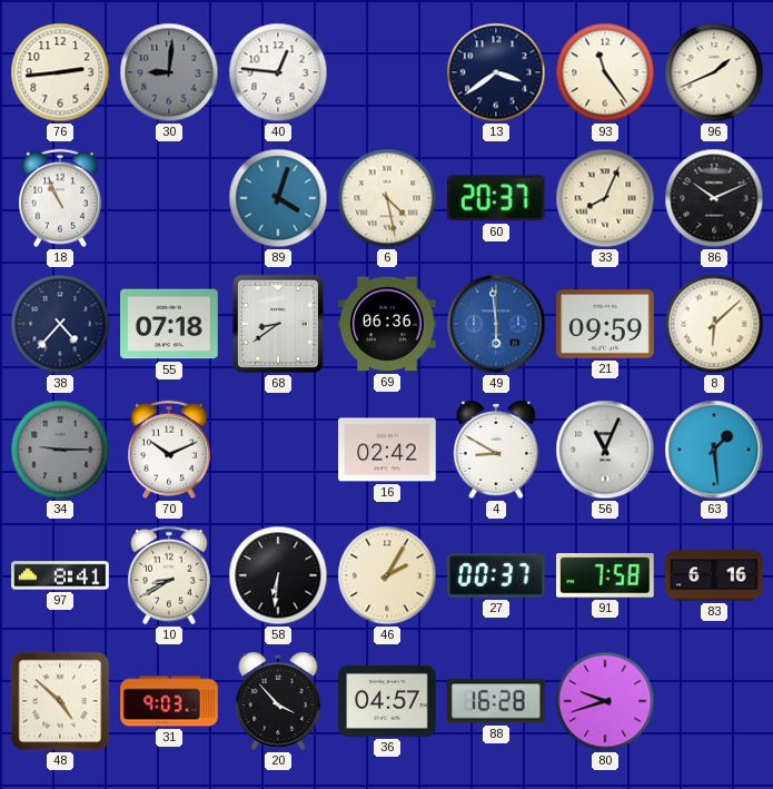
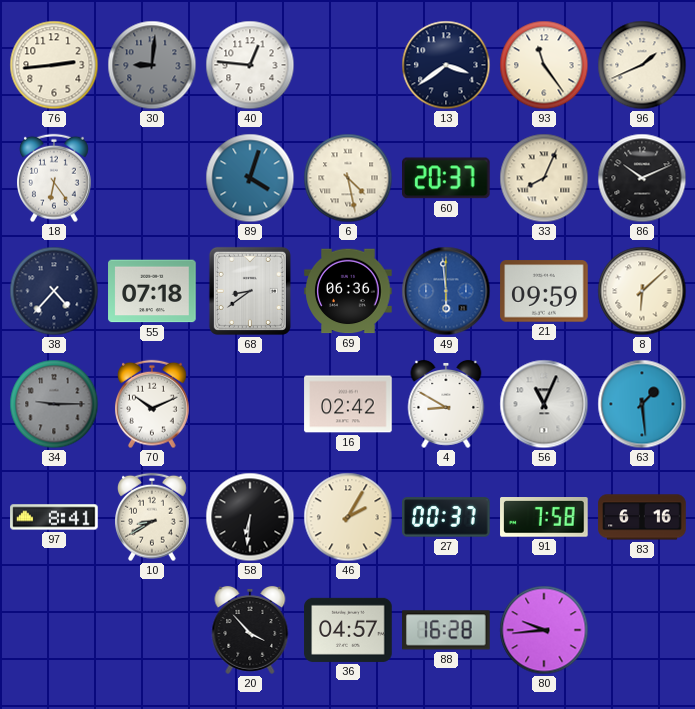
18: 10:56 -> 6:24
48: 4:52 -> none
31: 9:03 -> none
80: 9:42 -> 9:44
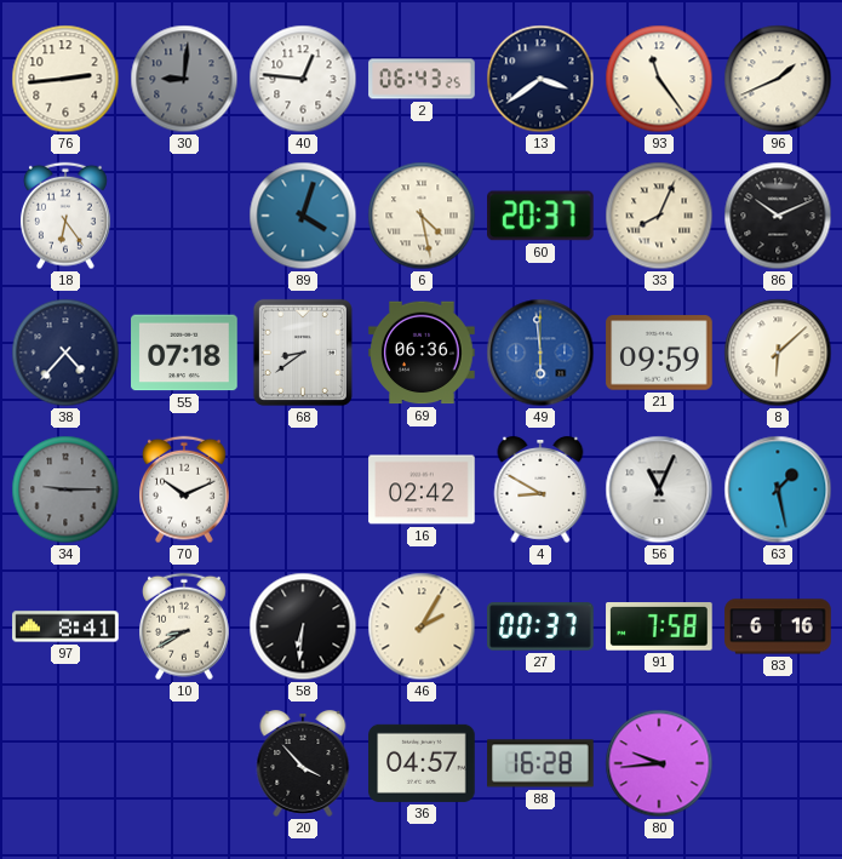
2: none -> 06:43
63: 1:29 -> 1:28
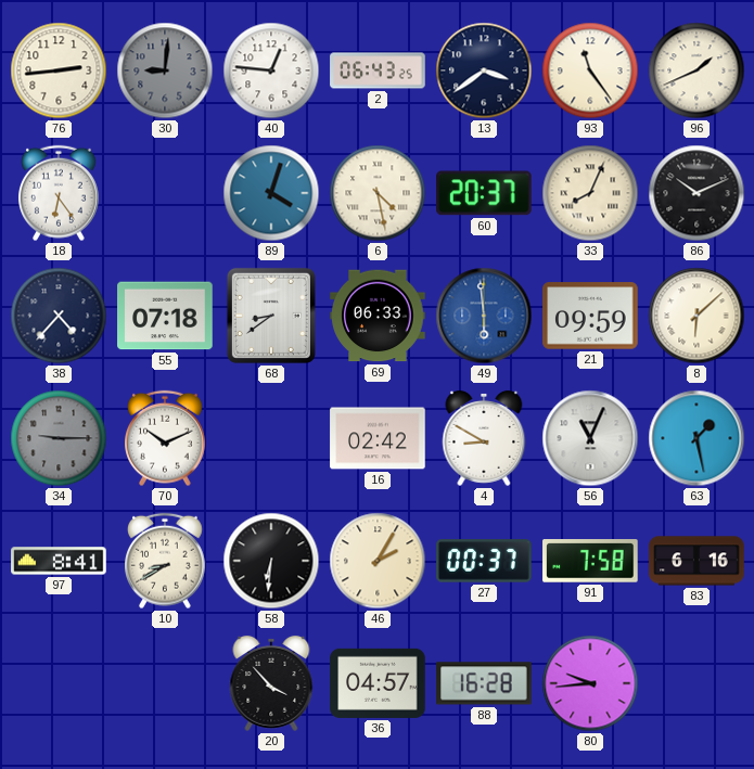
69: 06:36 -> 06:33
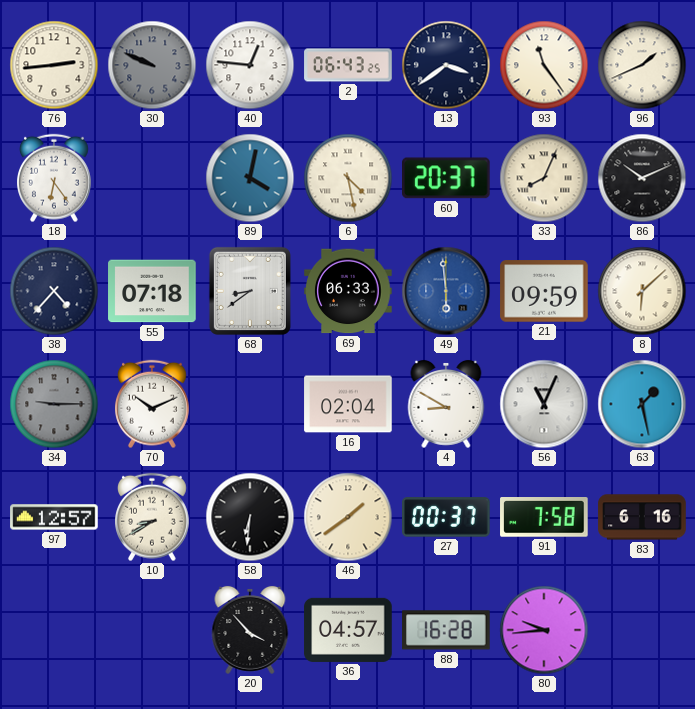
30: 9:01 -> 9:49
89: 4:03 -> 4:02
16: 02:42 -> 02:04
97: 8:41 -> 12:57
46: 2:05 -> 1:39
